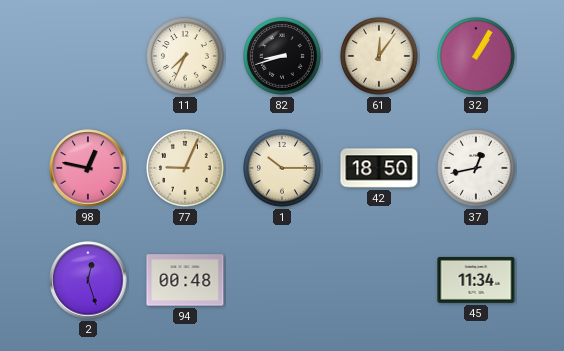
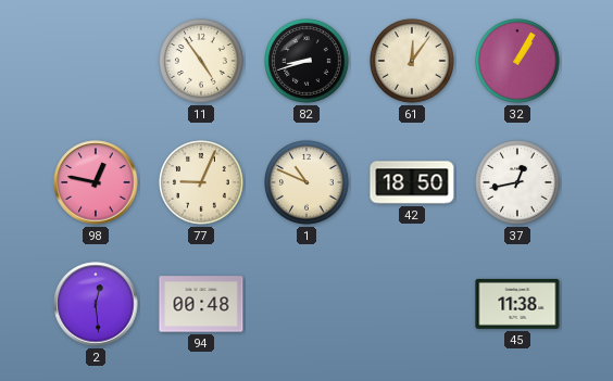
11: 7:34 -> 4:54
1: 10:15 -> 10:49
2: 12:27 -> 12:29
45: 11:34 -> 11:38
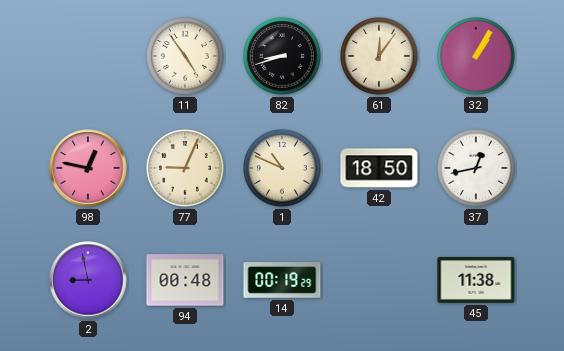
2: 12:29 -> 8:58
14: none -> 00:19
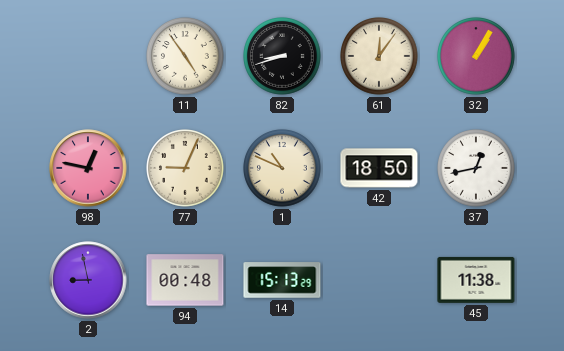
14: 00:19 -> 15:13
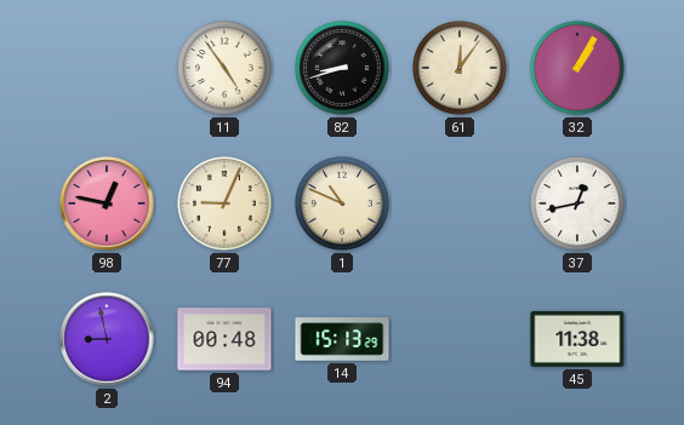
42: 18:50 -> none
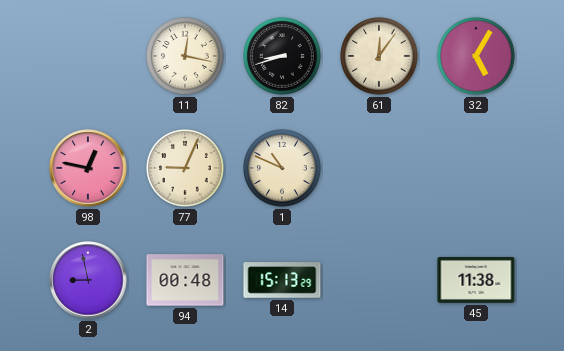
11: 4:54 -> 12:17
32: 1:05 -> 5:05
37: 12:43 -> none
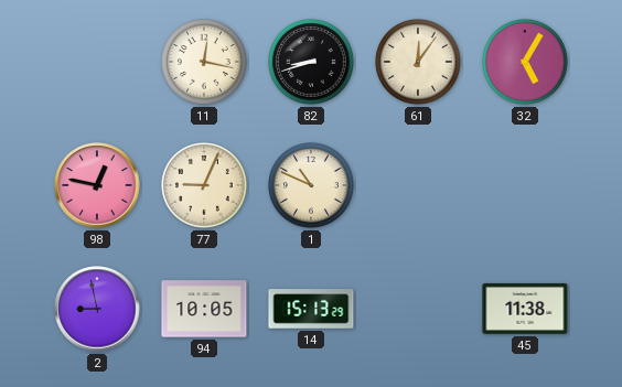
94: 00:48 -> 10:05
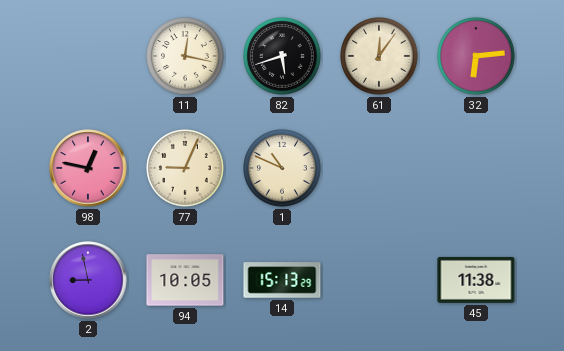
82: 8:42 -> 5:42
32: 5:05 -> 6:14
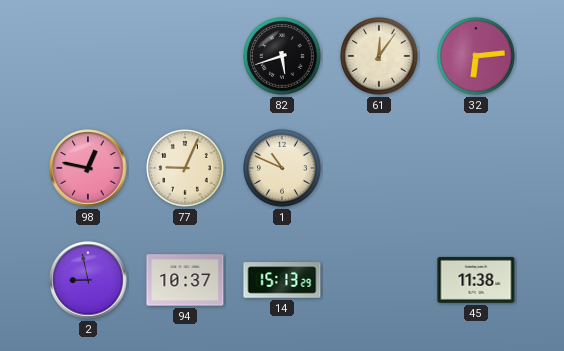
11: 12:17 -> none
94: 10:05 -> 10:37
